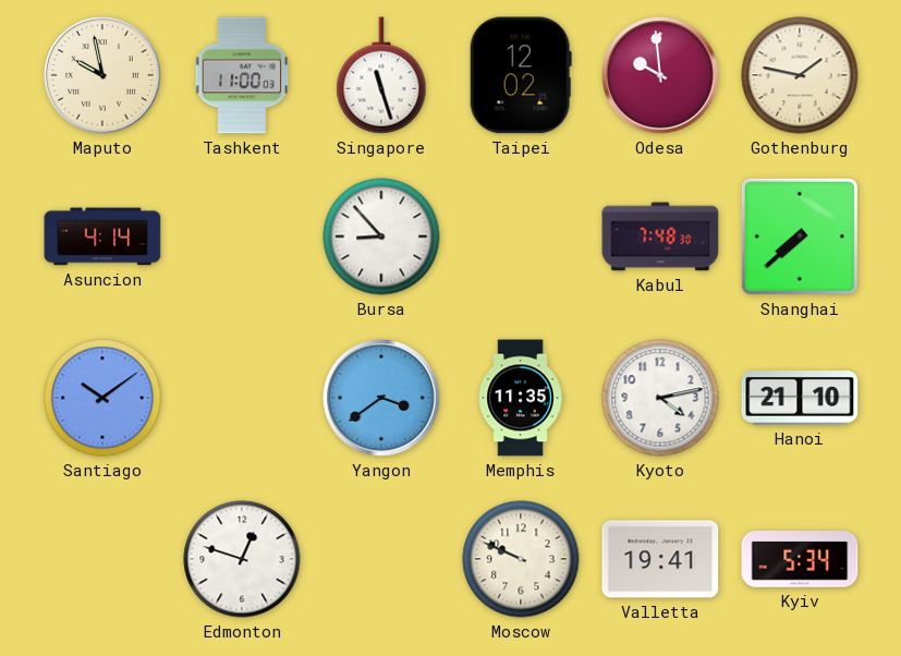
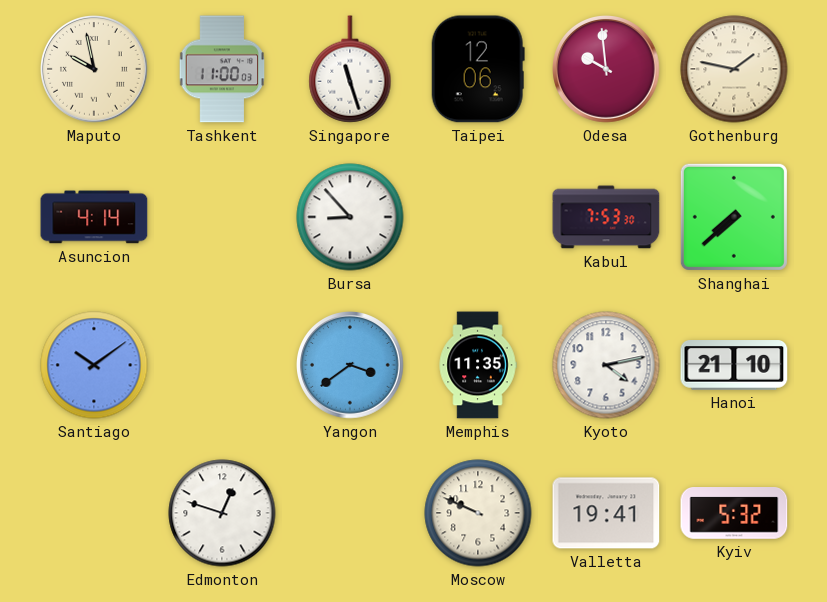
Taipei: 12:02 -> 12:06
Kabul: 7:48 -> 7:53
Kyiv: 5:34 -> 5:32
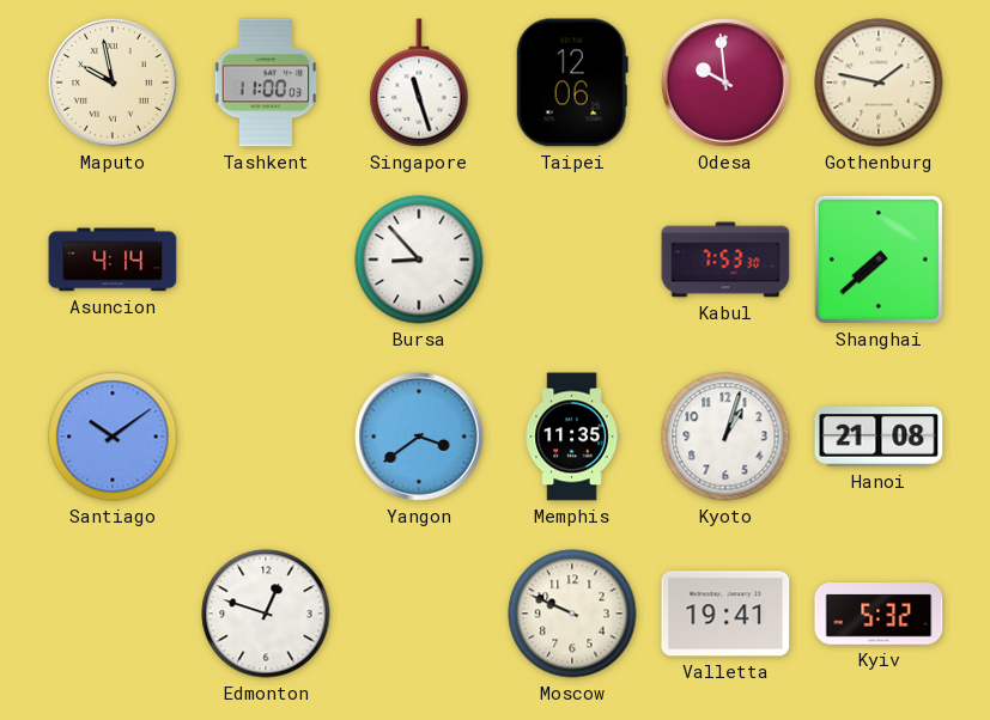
Kyoto: 4:13 -> 1:03
Hanoi: 21:10 -> 21:08
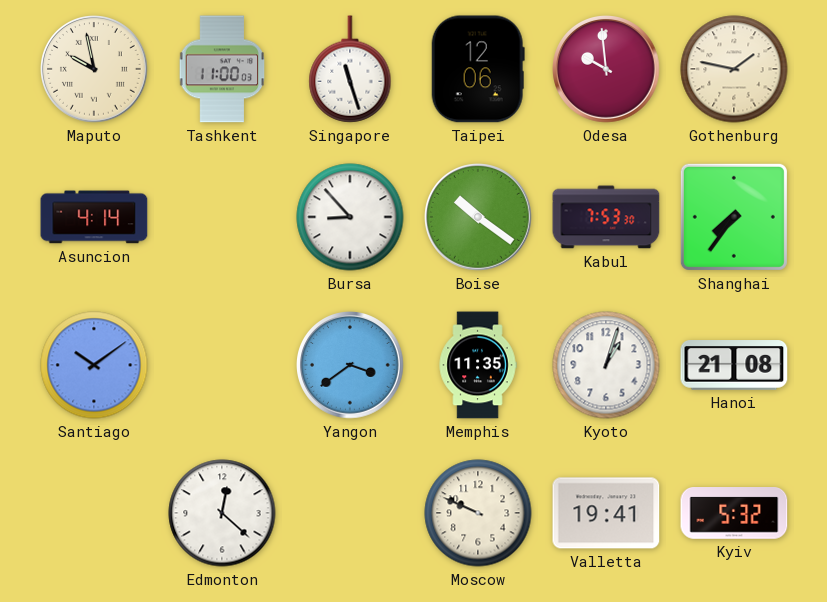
Boise: none -> 10:21
Shanghai: 7:38 -> 7:36
Edmonton: 12:48 -> 12:22
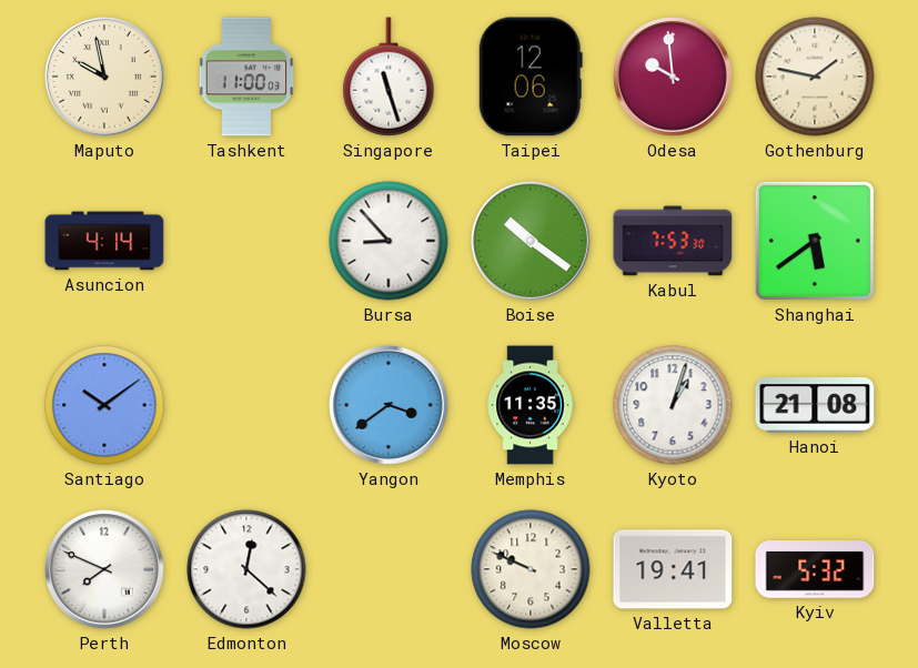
Shanghai: 7:36 -> 5:39
Perth: none -> 7:49
